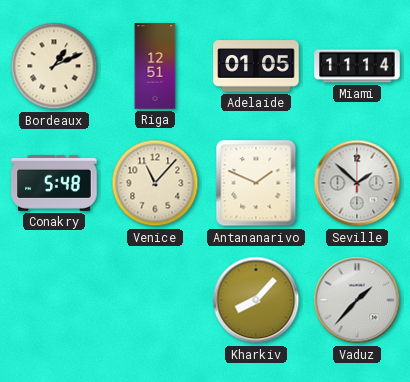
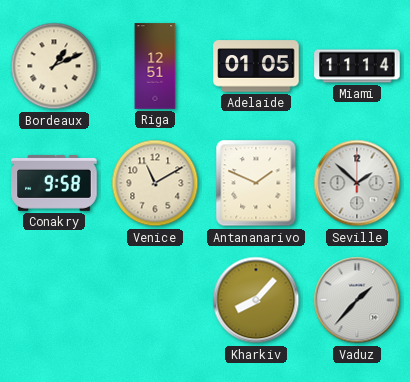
Conakry: 5:48 -> 9:58
Venice: 11:07 -> 11:10
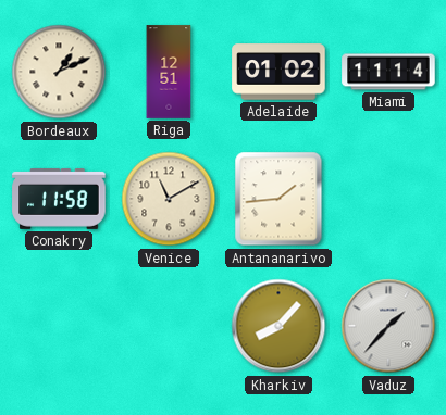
Adelaide: 01:05 -> 01:02
Conakry: 9:58 -> 11:58
Antananarivo: 1:49 -> 1:44
Seville: 1:52 -> none
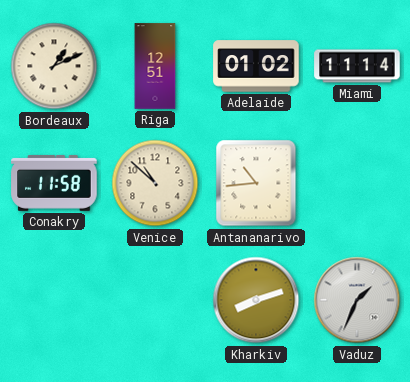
Venice: 11:10 -> 10:52
Antananarivo: 1:44 -> 10:44
Kharkiv: 8:07 -> 8:12
Vaduz: 1:37 -> 1:34
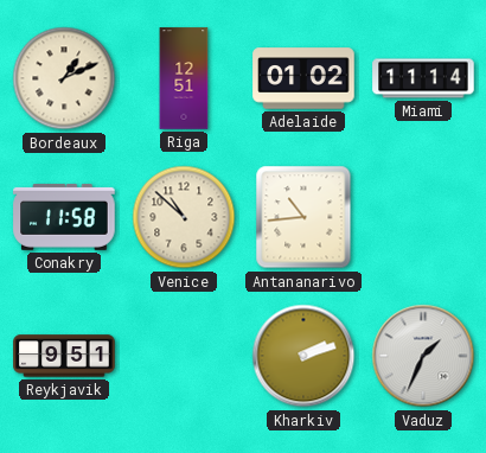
Reykjavik: none -> 9:51
Kharkiv: 8:12 -> 2:12
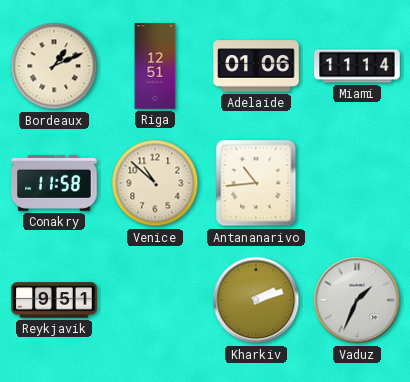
Adelaide: 01:02 -> 01:06
